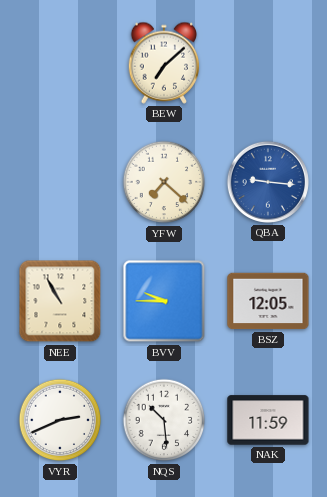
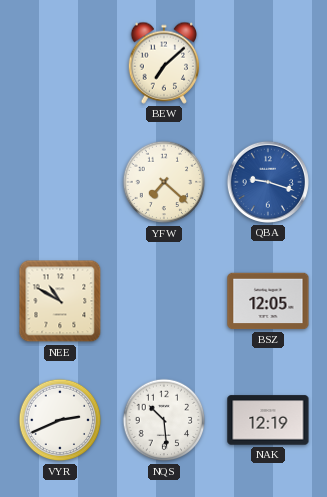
QBA: 9:16 -> 9:18
NEE: 10:55 -> 10:50
BVV: 9:45 -> none
NAK: 11:59 -> 12:19
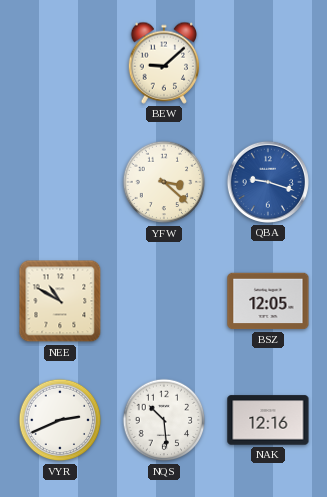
BEW: 7:08 -> 9:08
YFW: 7:22 -> 3:22
NAK: 12:19 -> 12:16
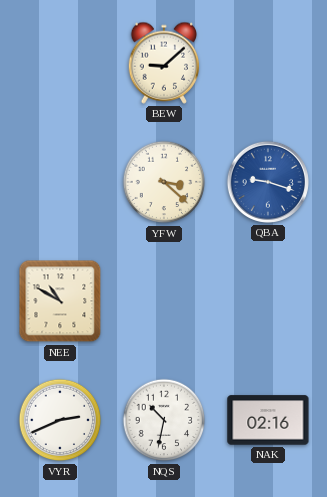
BSZ: 12:05 -> none
NQS: 10:29 -> 10:32
NAK: 12:16 -> 02:16
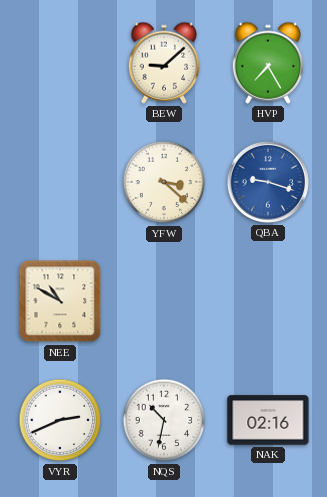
HVP: none -> 7:25
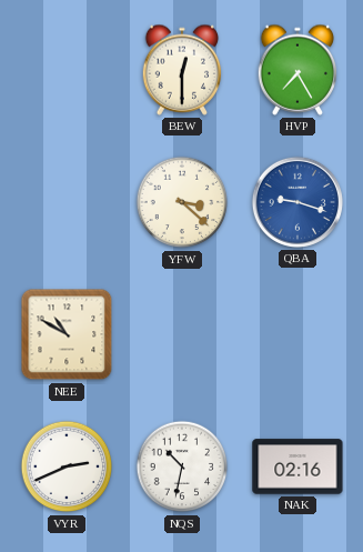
BEW: 9:08 -> 12:30
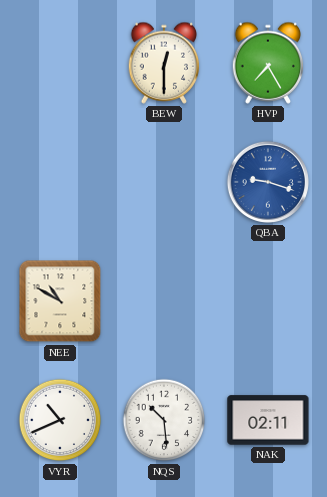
YFW: 3:22 -> none
VYR: 2:41 -> 10:41
NQS: 10:32 -> 10:29
NAK: 02:16 -> 02:11
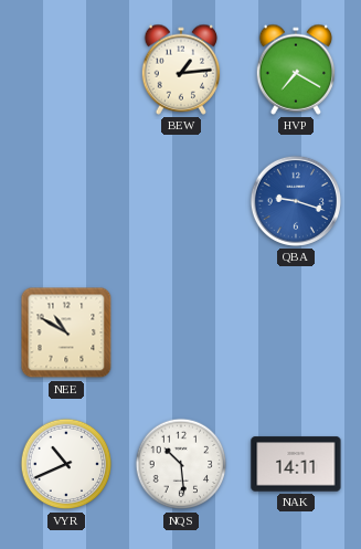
BEW: 12:30 -> 1:14
HVP: 7:25 -> 7:20
NAK: 02:11 -> 14:11
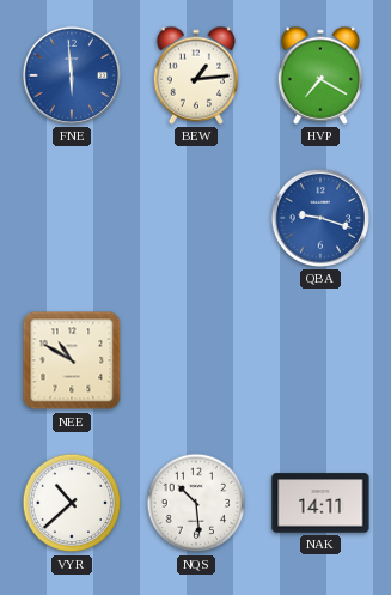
FNE: none -> 5:59
VYR: 10:41 -> 10:38
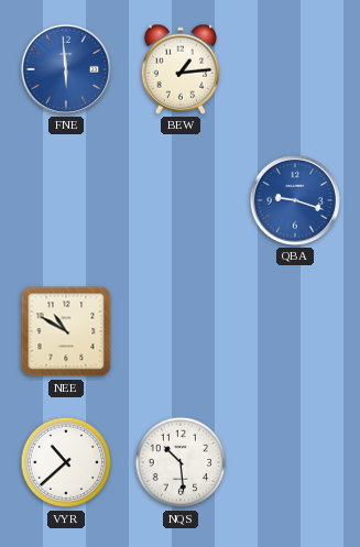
HVP: 7:20 -> none
NAK: 14:11 -> none
